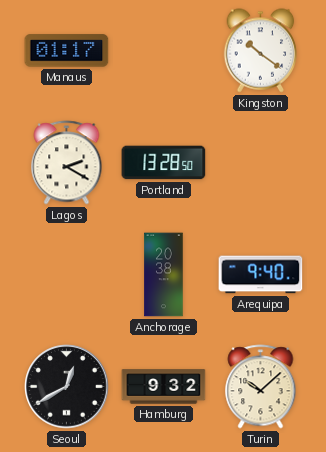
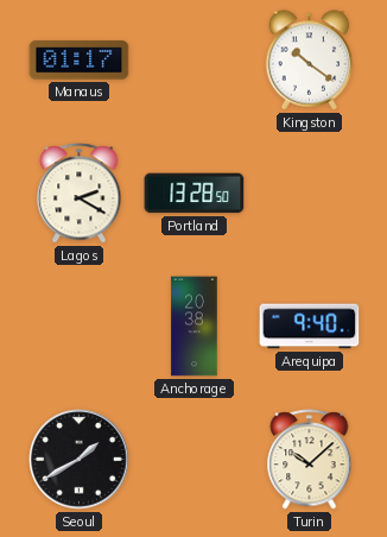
Seoul: 12:40 -> 1:40
Hamburg: 9:32 -> none
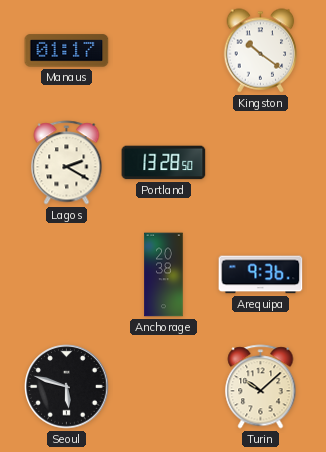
Arequipa: 9:40 -> 9:36
Seoul: 1:40 -> 5:48
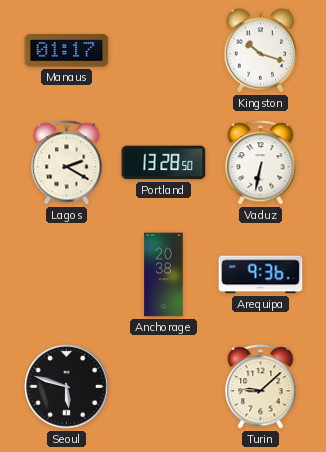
Kingston: 10:21 -> 10:18
Vaduz: none -> 6:32
Turin: 10:08 -> 9:08
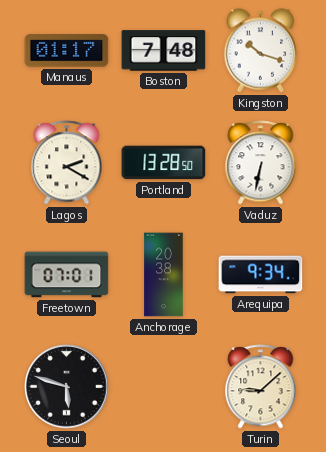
Boston: none -> 7:48
Freetown: none -> 07:01
Arequipa: 9:36 -> 9:34
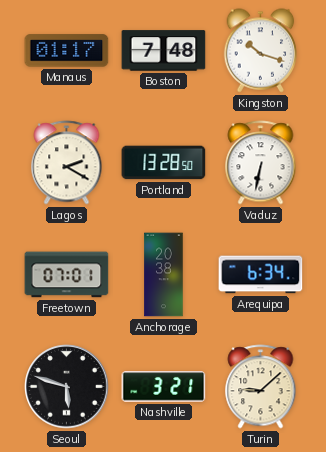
Arequipa: 9:34 -> 6:34
Nashville: none -> 3:21
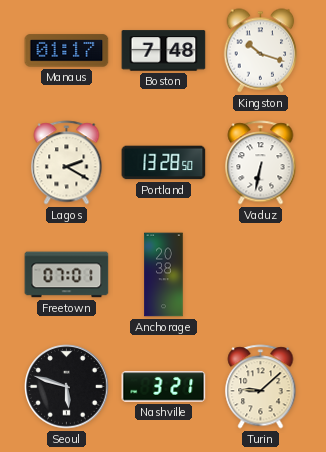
Arequipa: 6:34 -> none
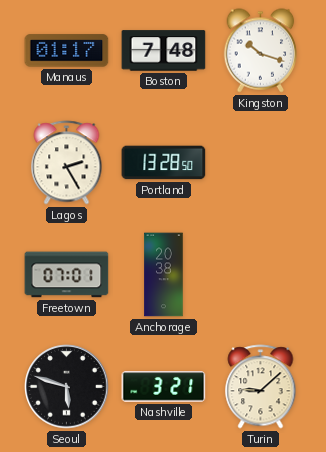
Lagos: 2:20 -> 2:25
Vaduz: 6:32 -> none
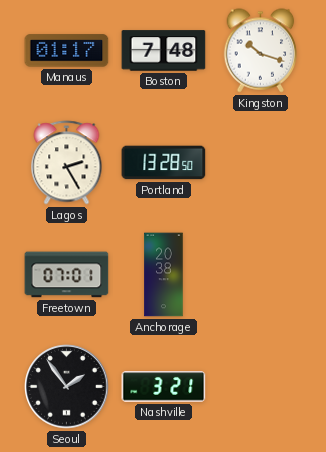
Seoul: 5:48 -> 1:54
Turin: 9:08 -> none
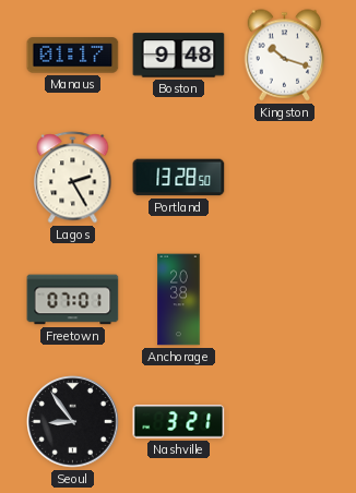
Boston: 7:48 -> 9:48
Seoul: 1:54 -> 8:54
